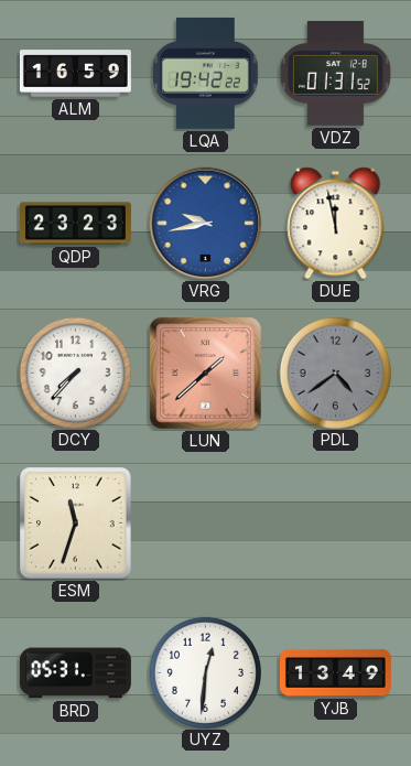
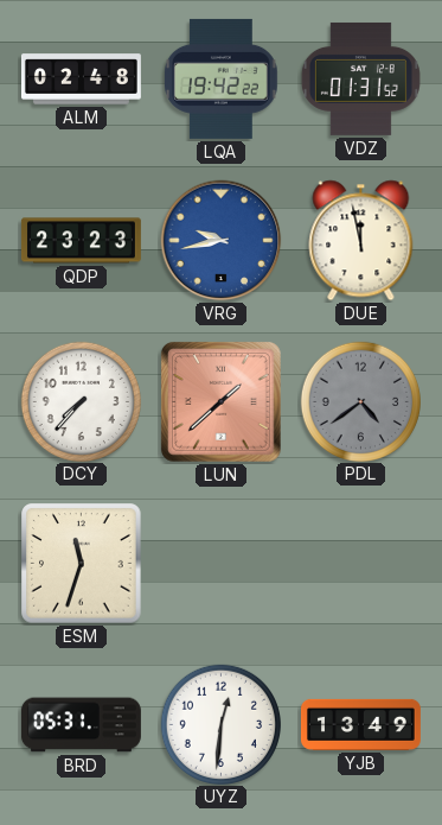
ALM: 16:59 -> 02:48
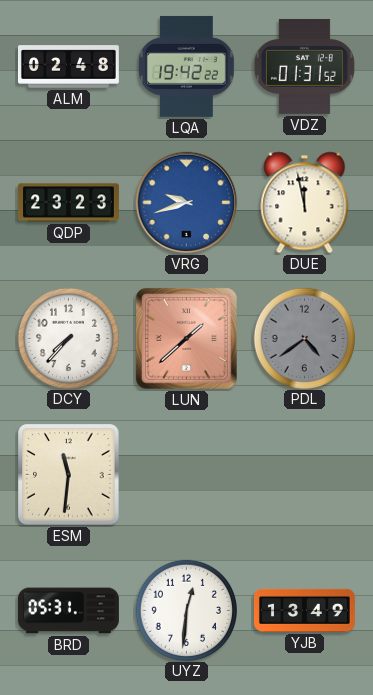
VRG: 9:43 -> 9:42
ESM: 11:33 -> 11:31
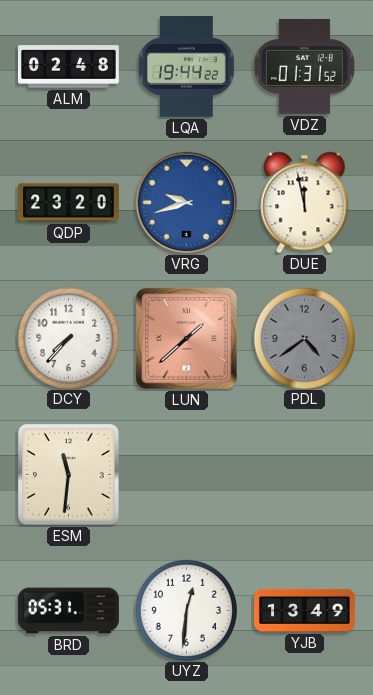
LQA: 19:42 -> 19:44
QDP: 23:23 -> 23:20
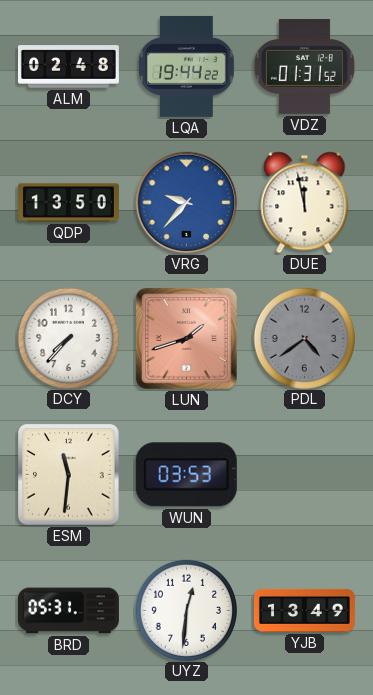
QDP: 23:20 -> 13:50
VRG: 9:42 -> 9:37
LUN: 1:38 -> 1:42
WUN: none -> 03:53
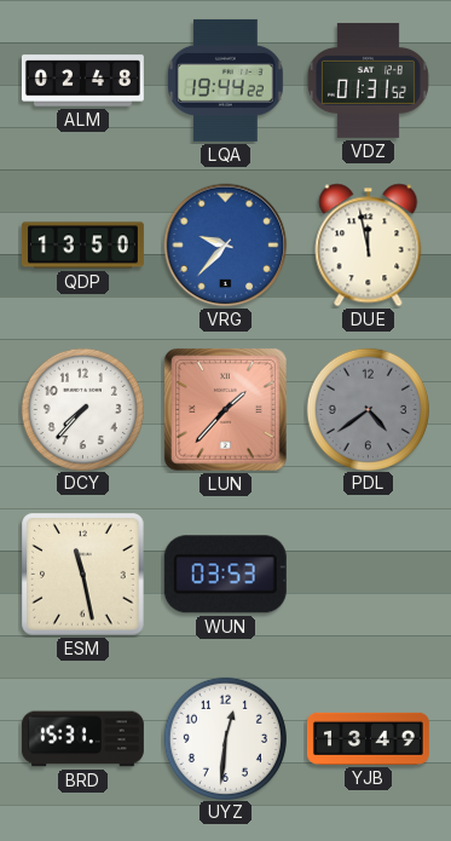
LUN: 1:42 -> 1:37
ESM: 11:31 -> 11:28
BRD: 05:31 -> 15:31
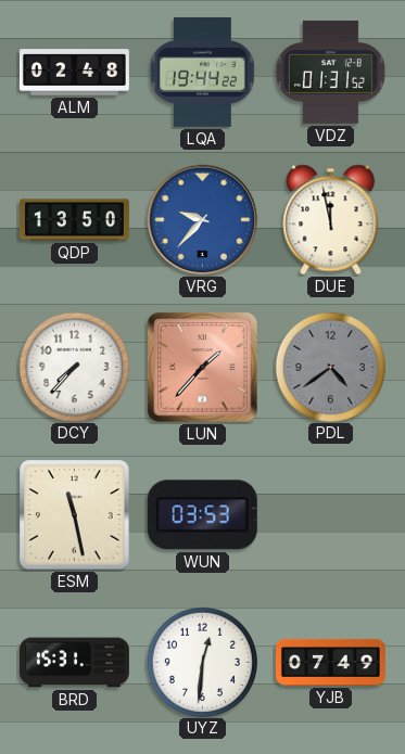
YJB: 13:49 -> 07:49
